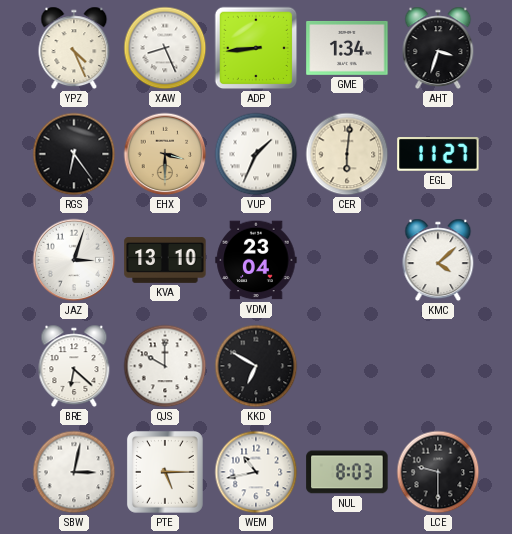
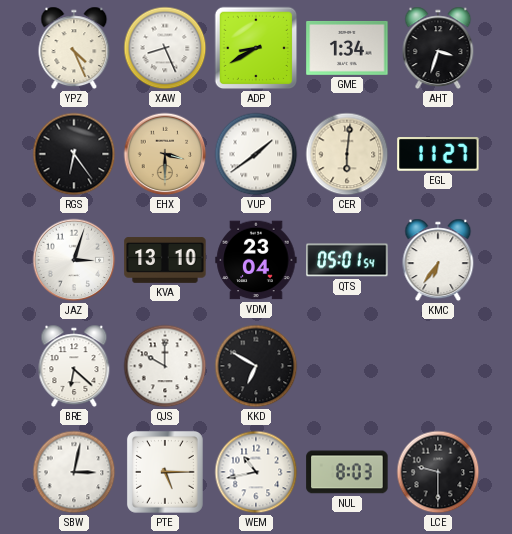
ADP: 8:44 -> 8:40
VUP: 1:34 -> 1:39
QTS: none -> 05:01
KMC: 4:08 -> 6:36
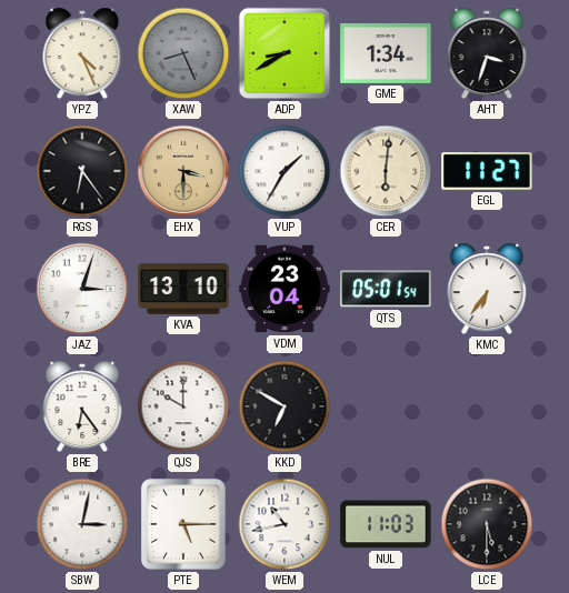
XAW dial: white -> grey
VUP: 1:39 -> 1:35
BRE: 6:22 -> 6:24
NUL: 8:03 -> 11:03
LCE: 9:30 -> 5:30
